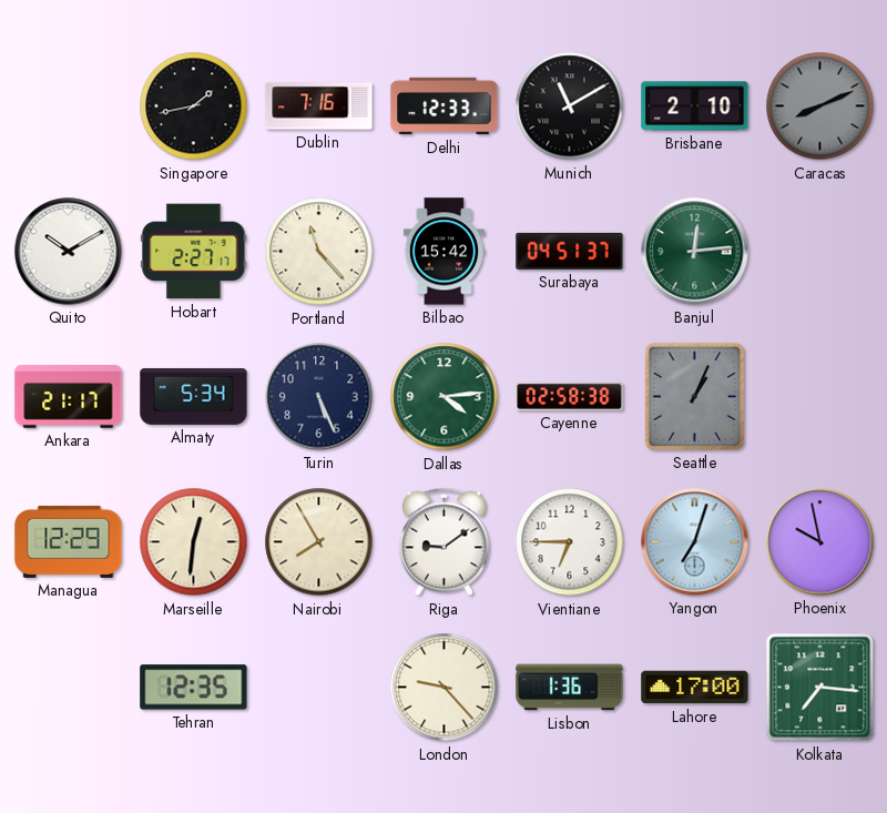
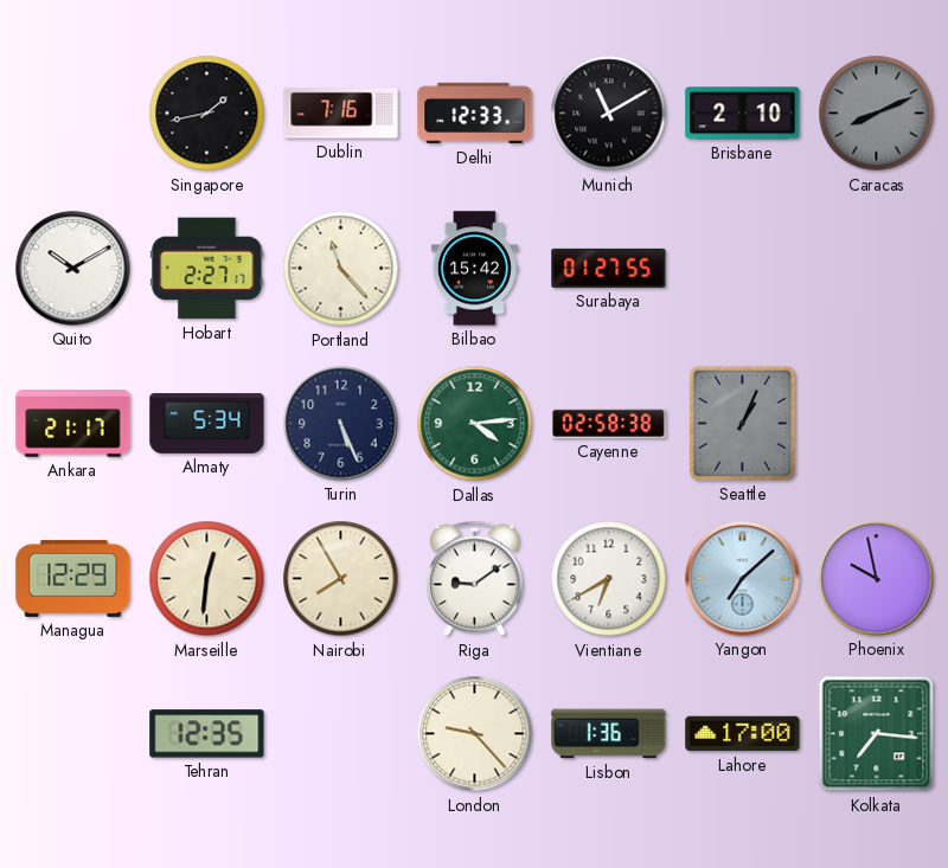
Surabaya: 04:51 -> 01:27
Banjul: 12:14 -> none
Vientiane: 6:45 -> 6:40
Yangon: 7:03 -> 7:08
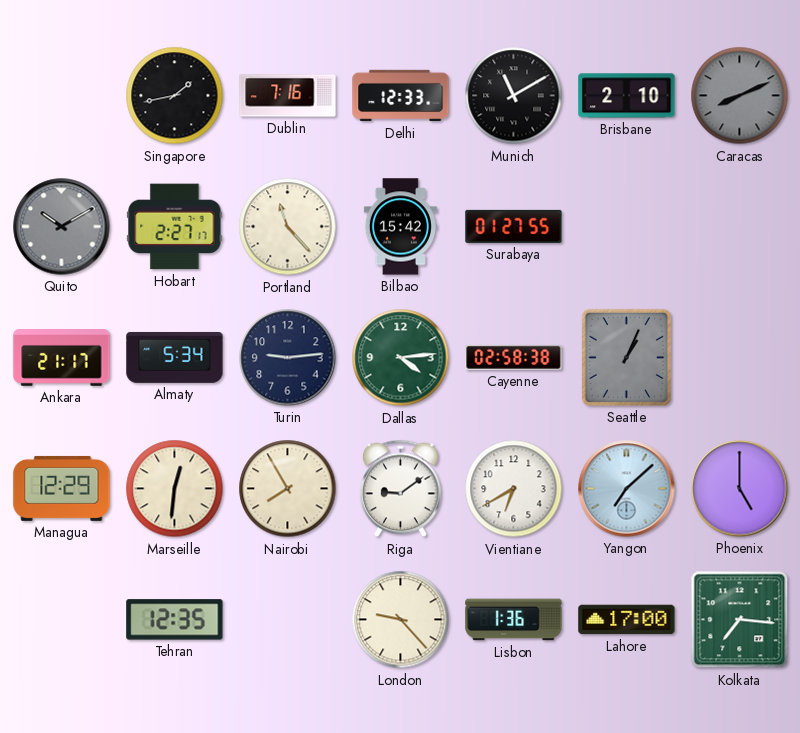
Quito dial: white -> grey
Turin: 5:26 -> 9:14
Phoenix: 9:58 -> 5:00
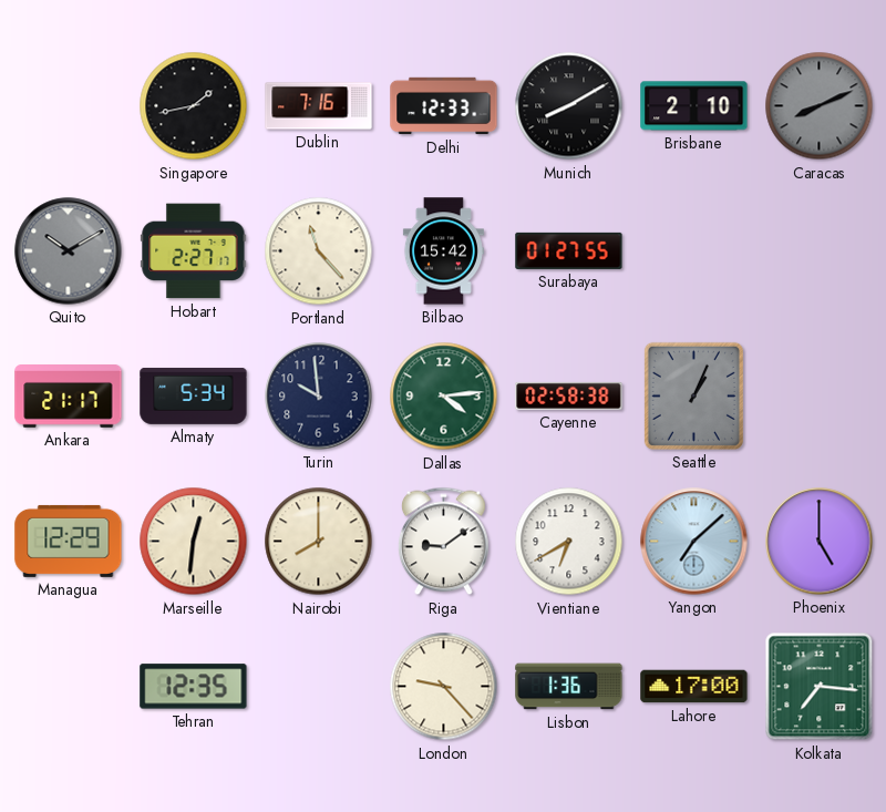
Munich: 11:10 -> 8:10
Turin: 9:14 -> 9:59
Nairobi: 7:55 -> 8:00
